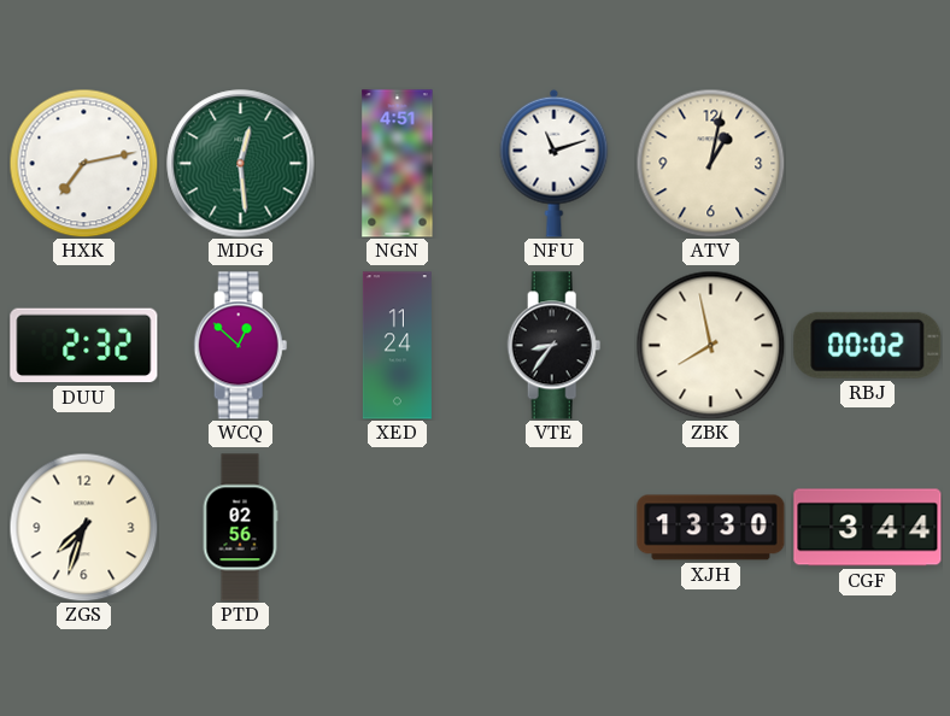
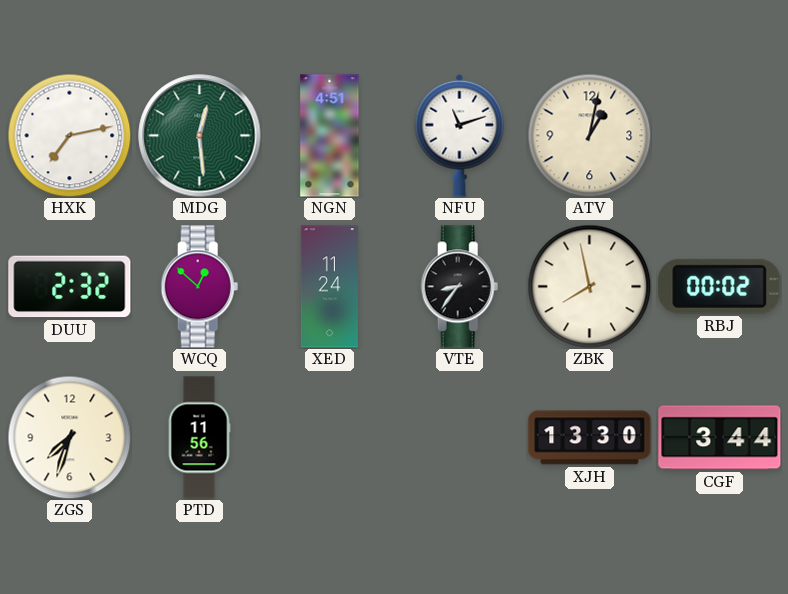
PTD: 02:56 -> 11:56
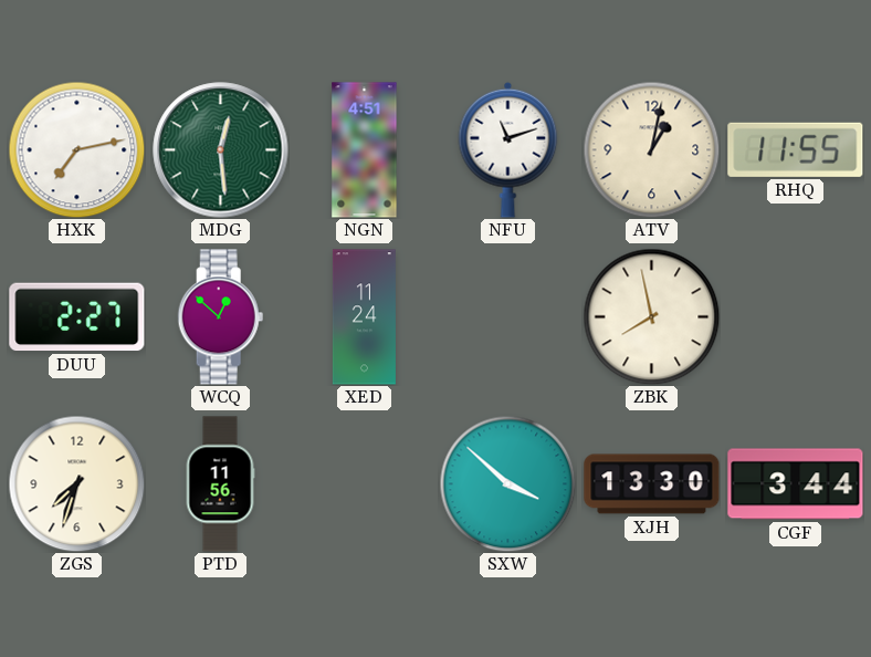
RHQ: none -> 11:55
DUU: 2:32 -> 2:27
VTE: 8:36 -> none
RBJ: 00:02 -> none
SXW: none -> 3:52
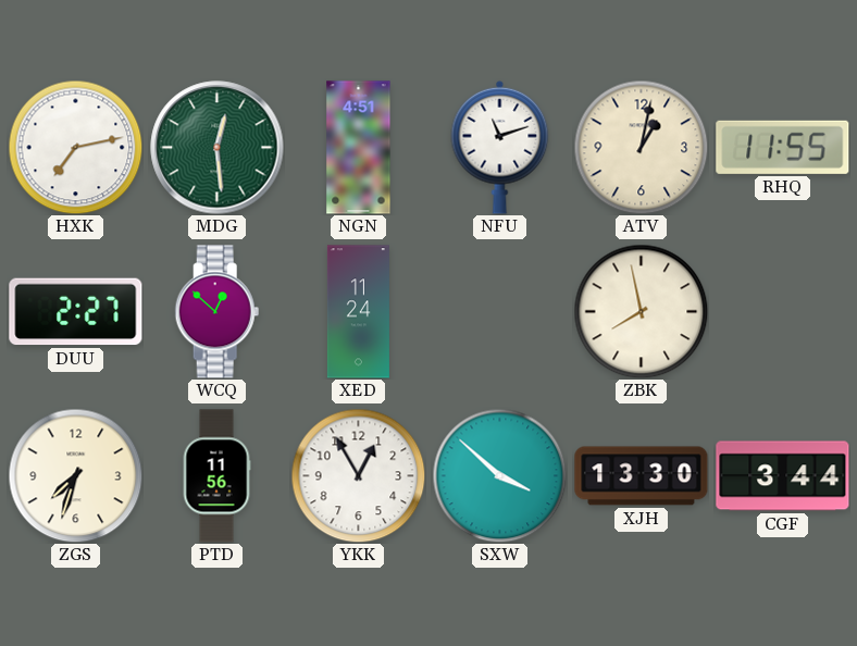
YKK: none -> 12:55
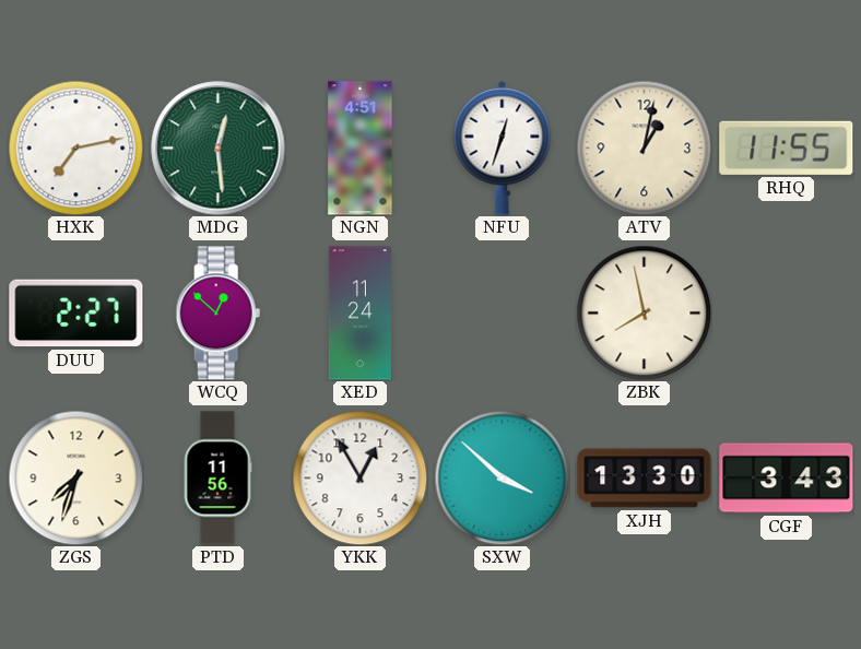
NFU: 11:12 -> 12:33
CGF: 3:44 -> 3:43
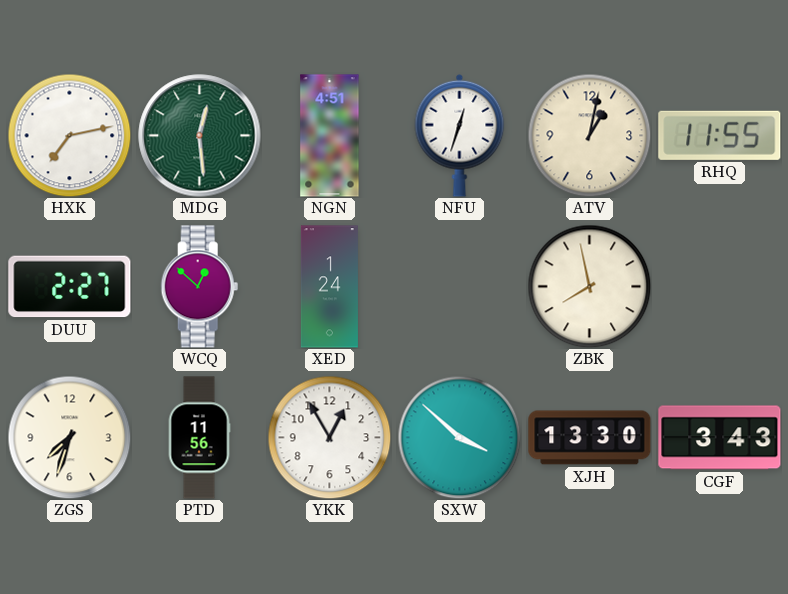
XED: 11:24 -> 1:24
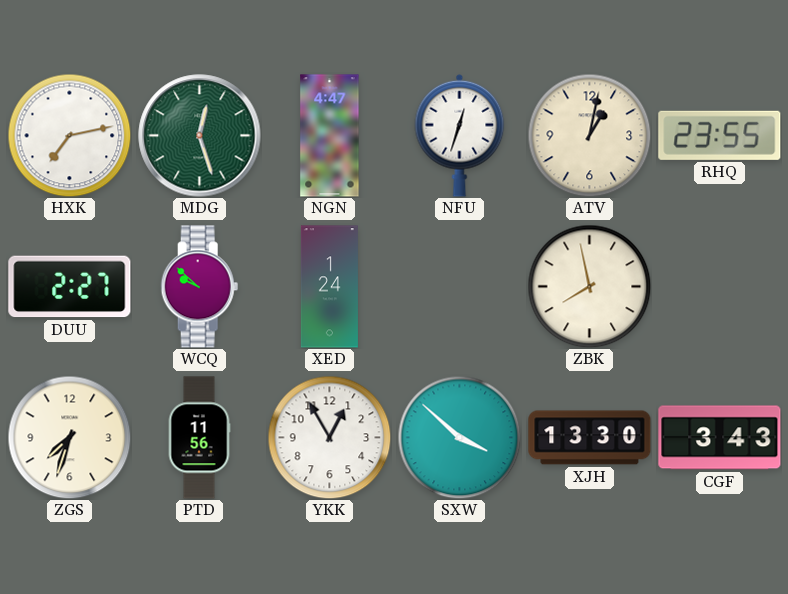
MDG: 12:29 -> 12:27
NGN: 4:51 -> 4:47
RHQ: 11:55 -> 23:55
WCQ: 12:52 -> 9:52
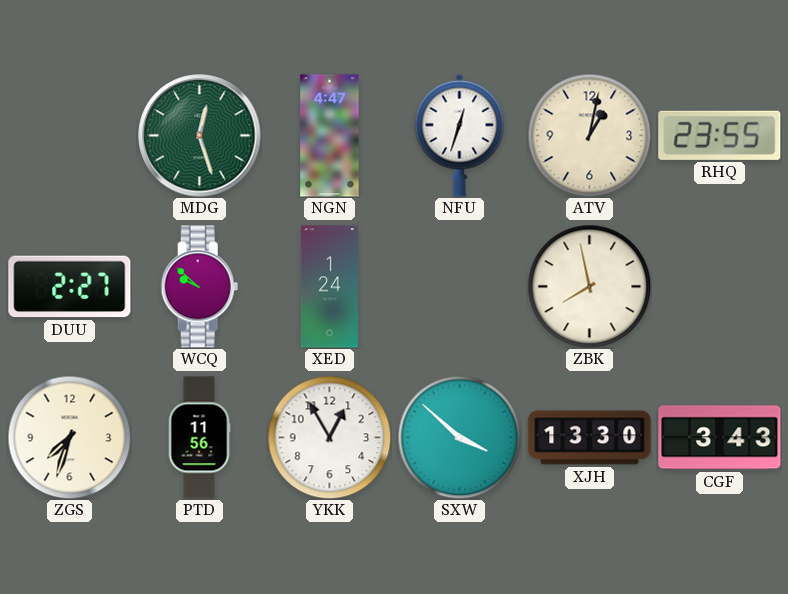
HXK: 7:13 -> none
